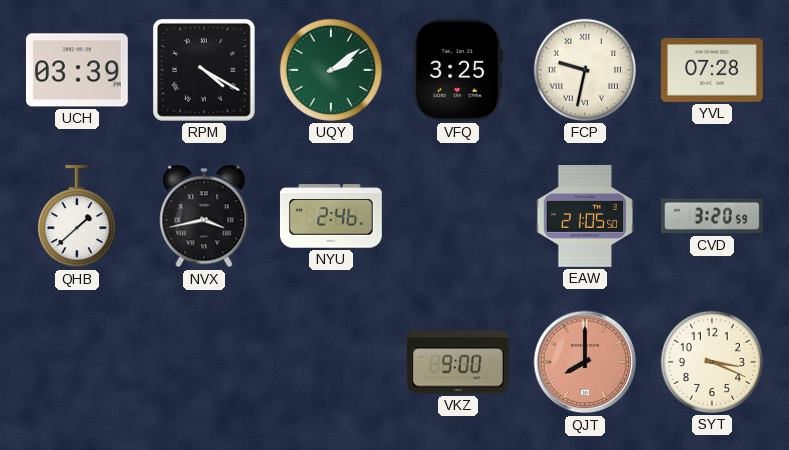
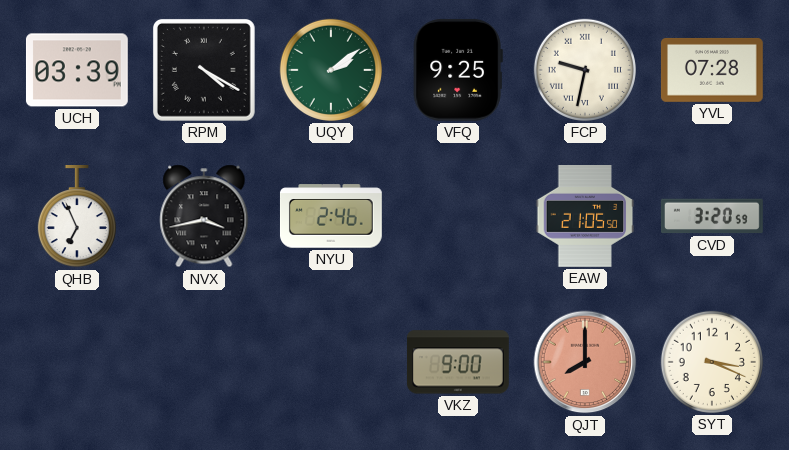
VFQ: 3:25 -> 9:25
QHB: 1:38 -> 6:56
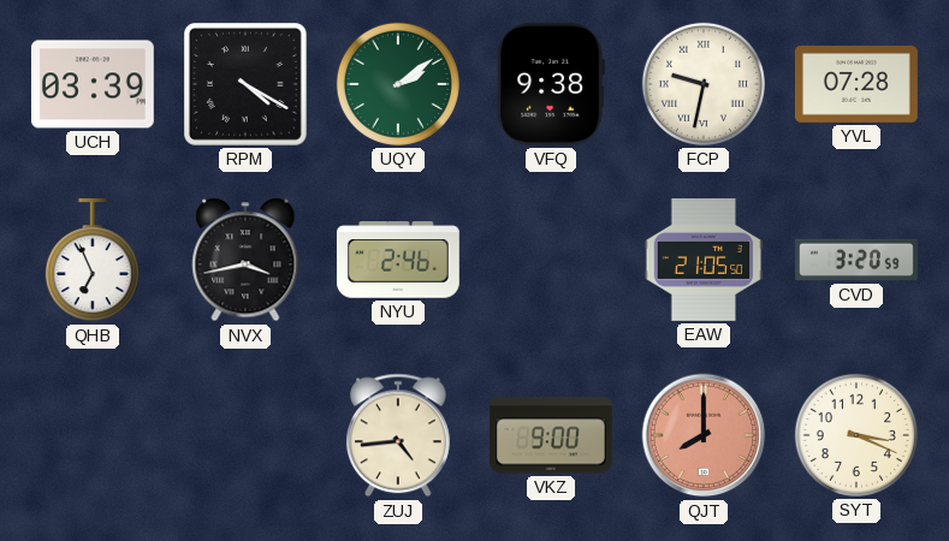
VFQ: 9:25 -> 9:38
ZUJ: none -> 4:44
